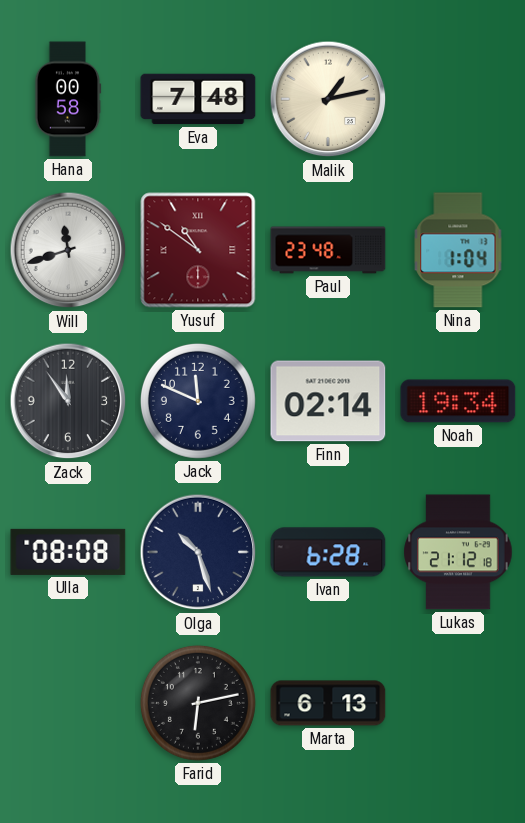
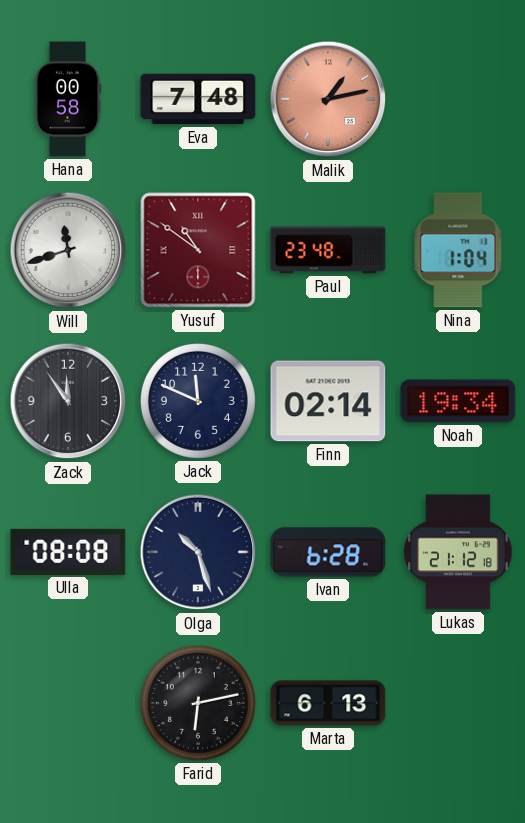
Malik dial: cream -> salmon
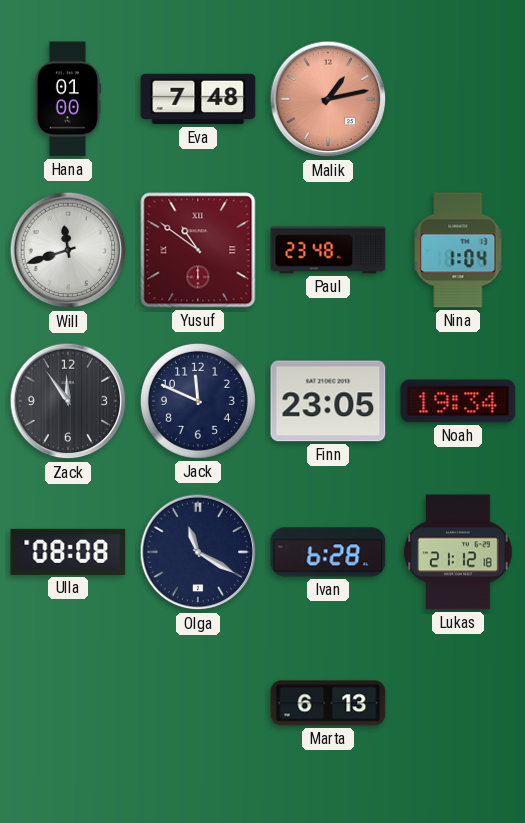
Hana: 00:58 -> 01:00
Finn: 02:14 -> 23:05
Olga: 10:27 -> 11:20
Farid: 6:13 -> none
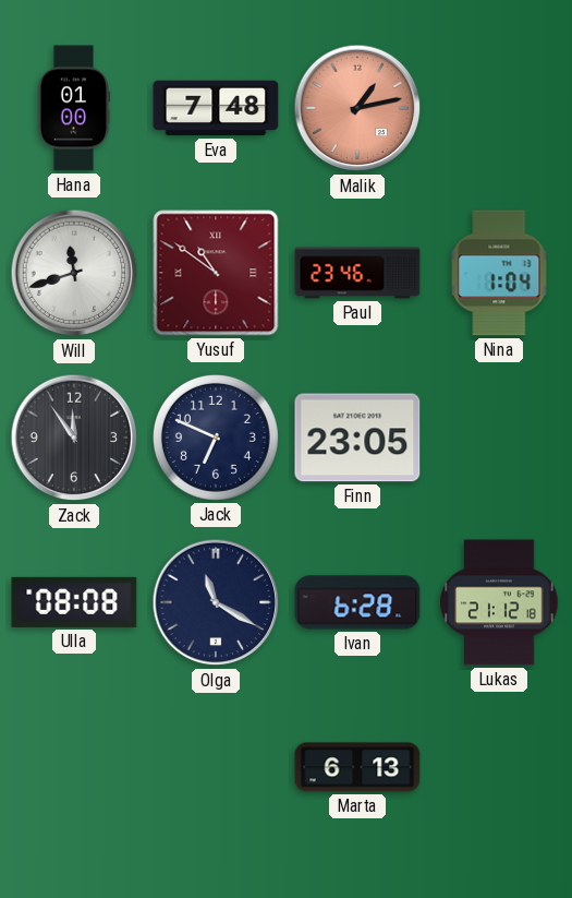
Paul: 23:48 -> 23:46
Jack: 11:49 -> 6:49
Noah: 19:34 -> none
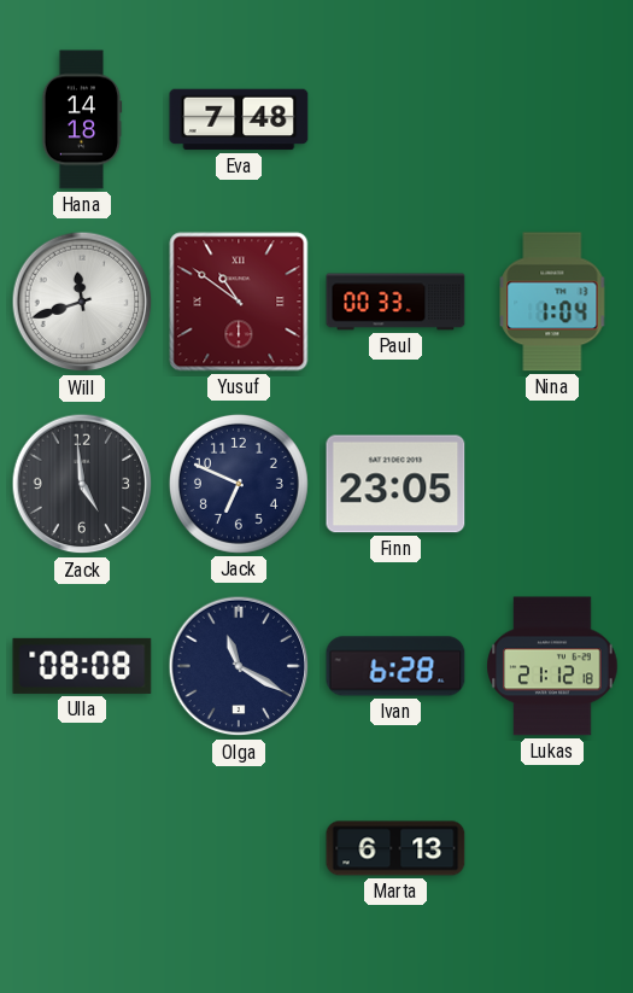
Hana: 01:00 -> 14:18
Malik: 1:13 -> none
Paul: 23:46 -> 00:33
Zack: 11:54 -> 4:59
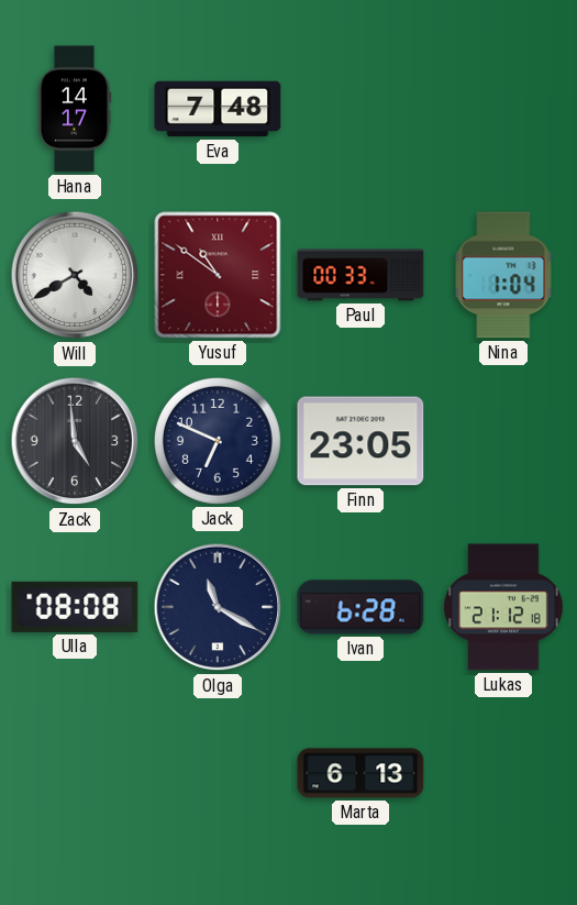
Hana: 14:18 -> 14:17
Will: 11:42 -> 4:40
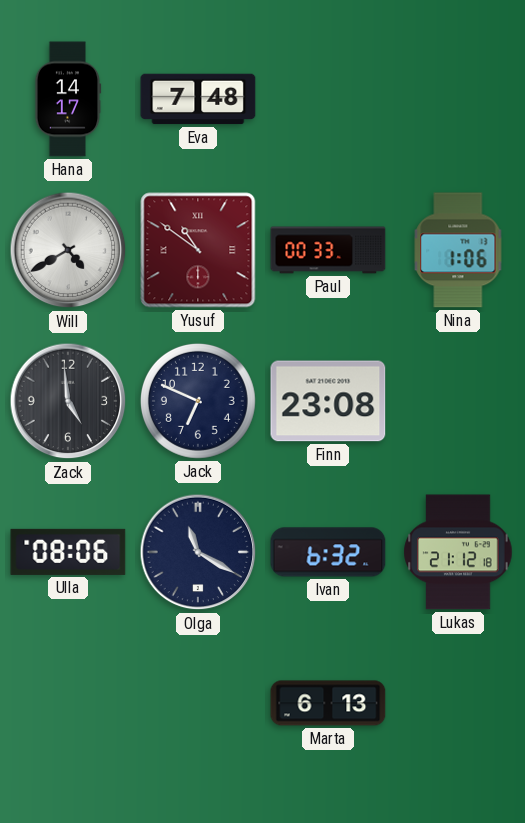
Nina: 1:04 -> 1:06
Finn: 23:05 -> 23:08
Ulla: 08:08 -> 08:06
Ivan: 6:28 -> 6:32
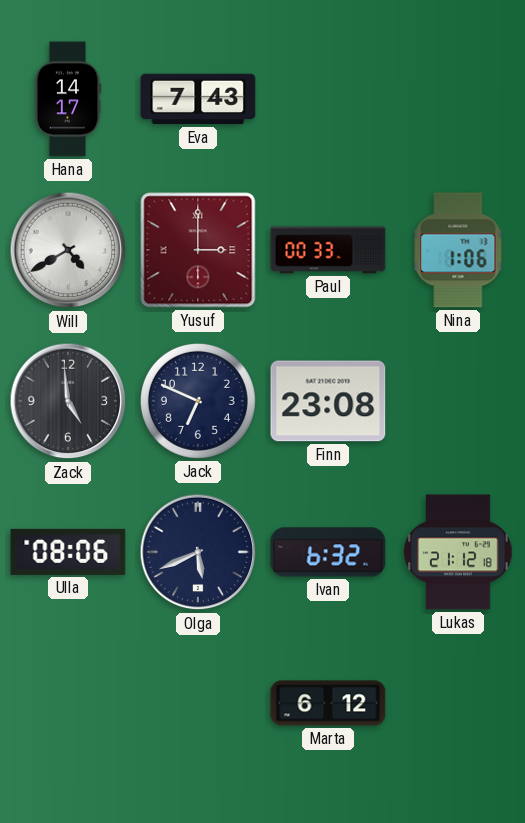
Eva: 7:48 -> 7:43
Yusuf: 10:51 -> 3:00
Olga: 11:20 -> 5:41
Marta: 6:13 -> 6:12
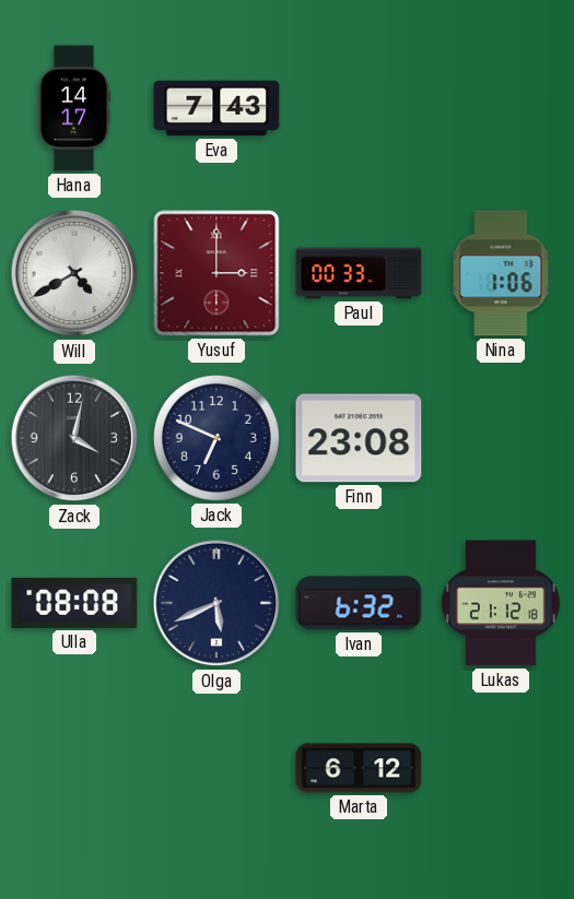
Zack: 4:59 -> 4:02
Ulla: 08:06 -> 08:08
